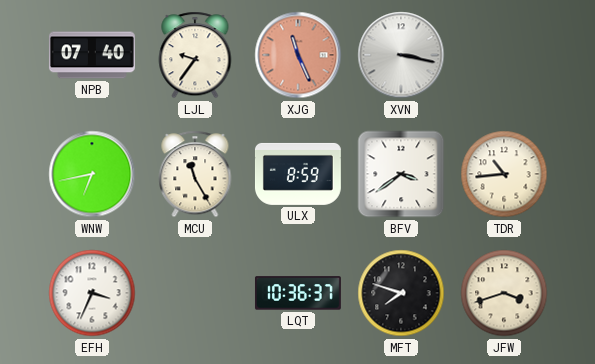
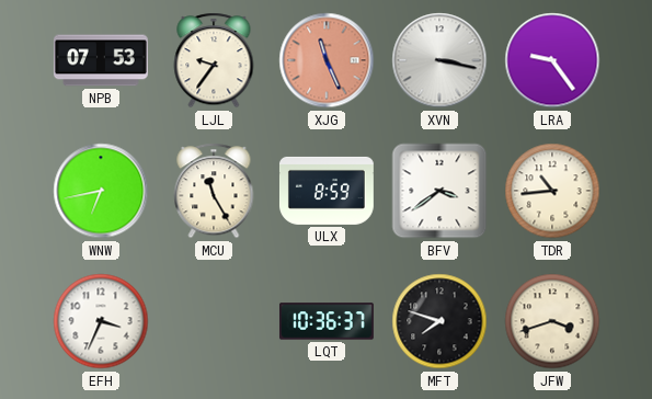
NPB: 07:40 -> 07:53
LRA: none -> 9:24
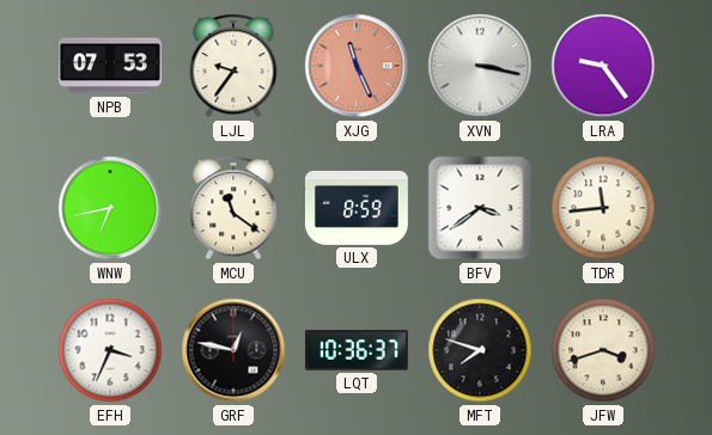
MCU: 11:25 -> 11:21
TDR: 10:44 -> 11:44
GRF: none -> 12:47
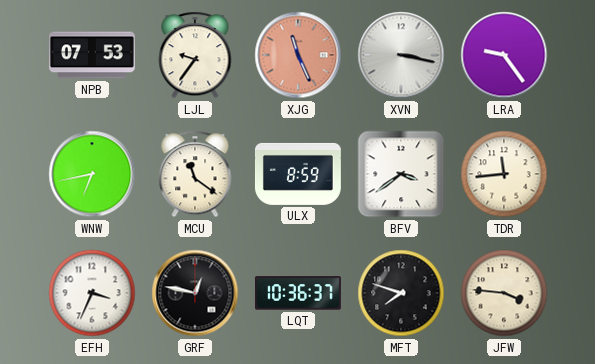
JFW: 3:42 -> 3:46
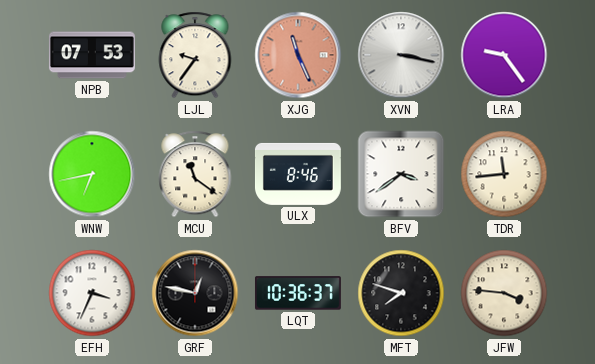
ULX: 8:59 -> 8:46
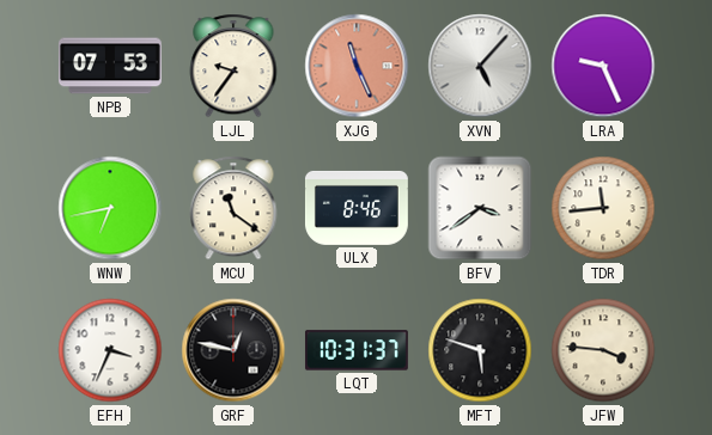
XVN: 3:17 -> 5:07
LRA: 9:24 -> 9:26
LQT: 10:36 -> 10:31
MFT: 7:48 -> 5:48
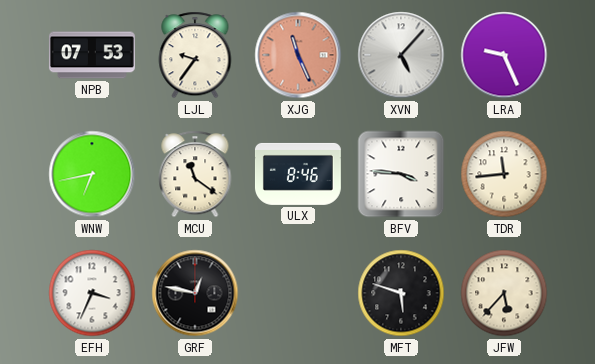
BFV: 3:39 -> 3:46
LQT: 10:31 -> none
JFW: 3:46 -> 5:37
